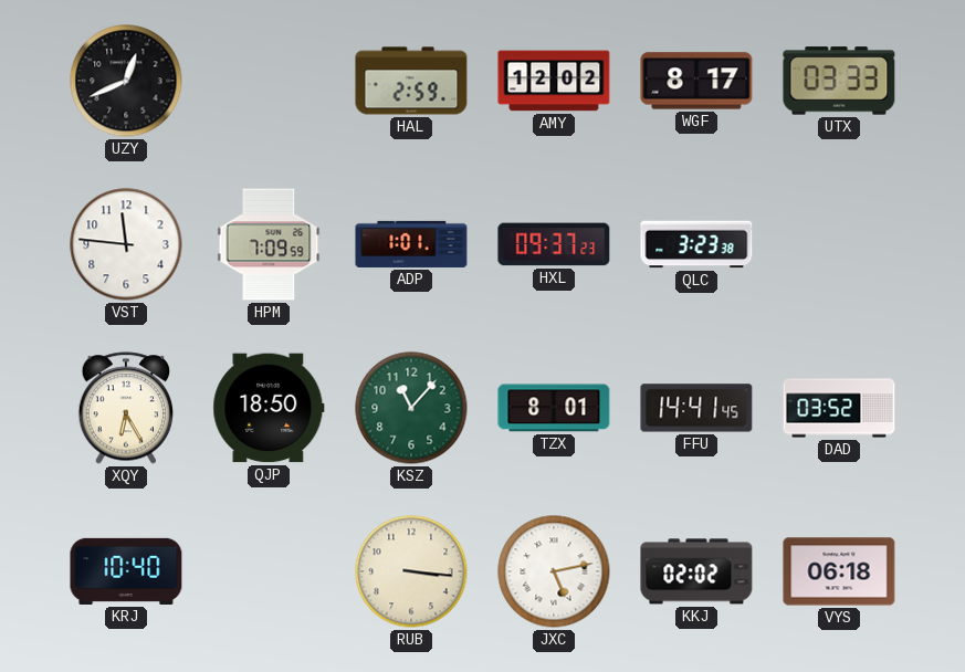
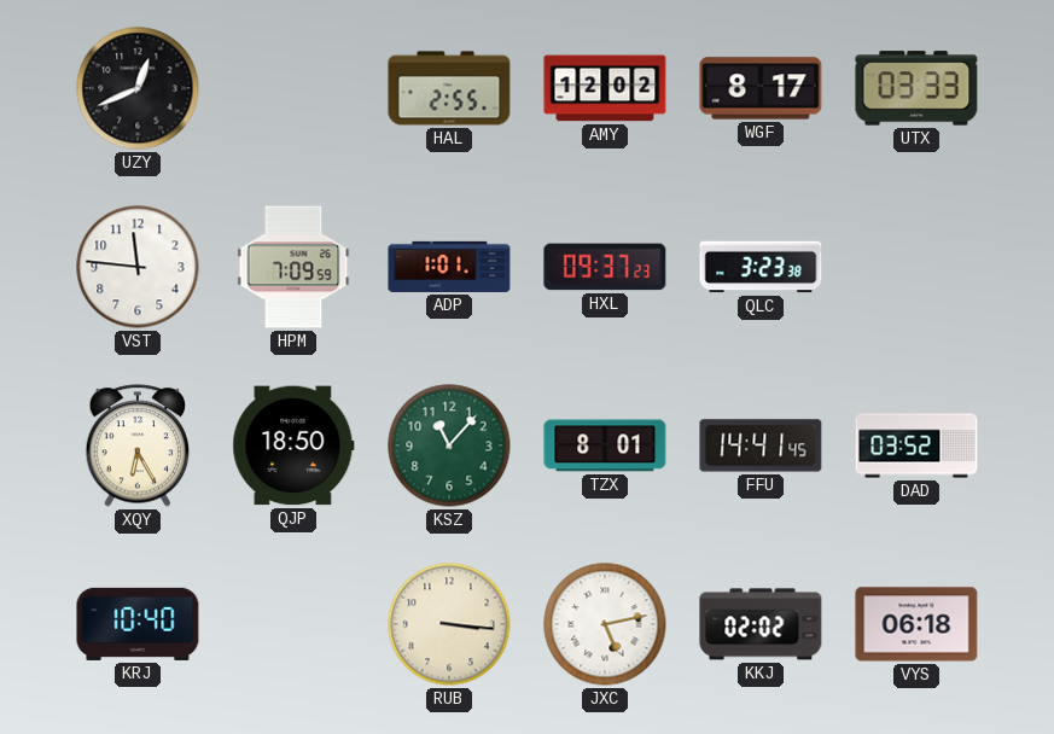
HAL: 2:59 -> 2:55
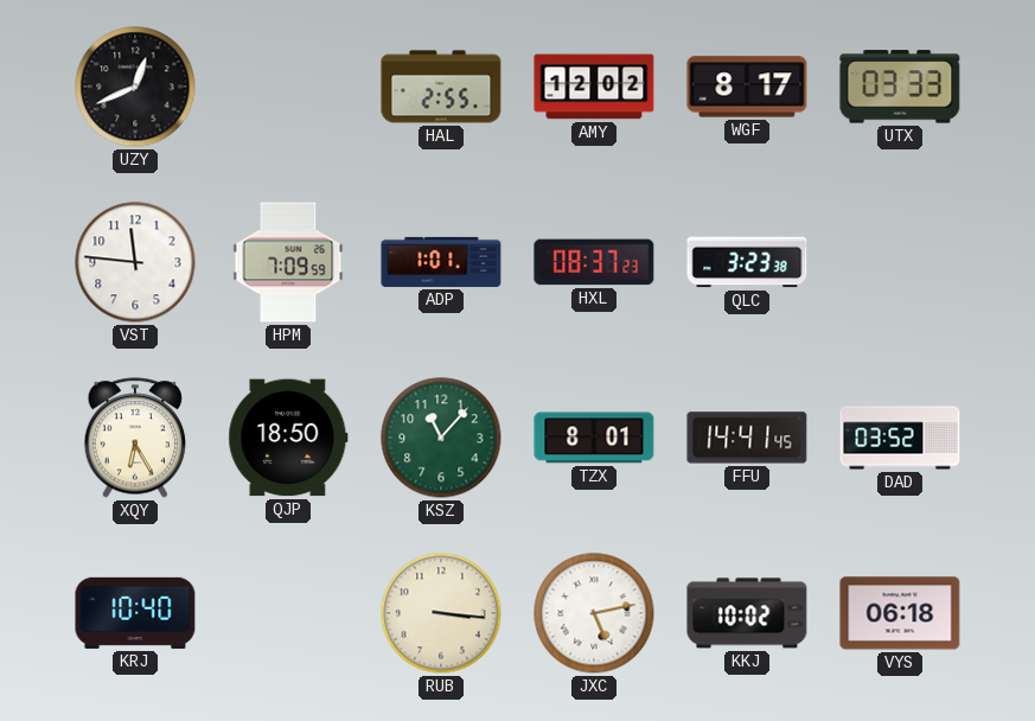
HXL: 09:37 -> 08:37
KKJ: 02:02 -> 10:02
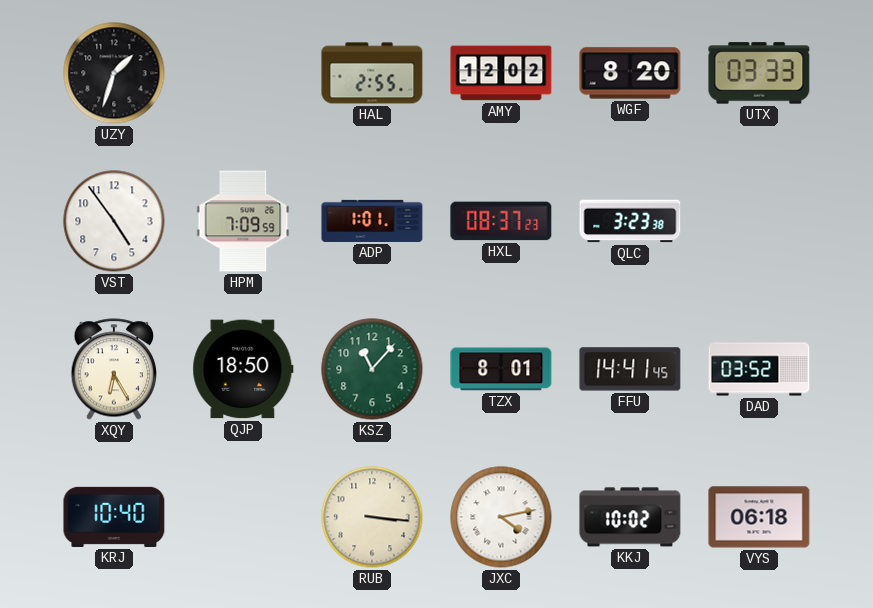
UZY: 12:41 -> 1:33
WGF: 8:17 -> 8:20
VST: 11:46 -> 4:54
JXC: 5:13 -> 4:13
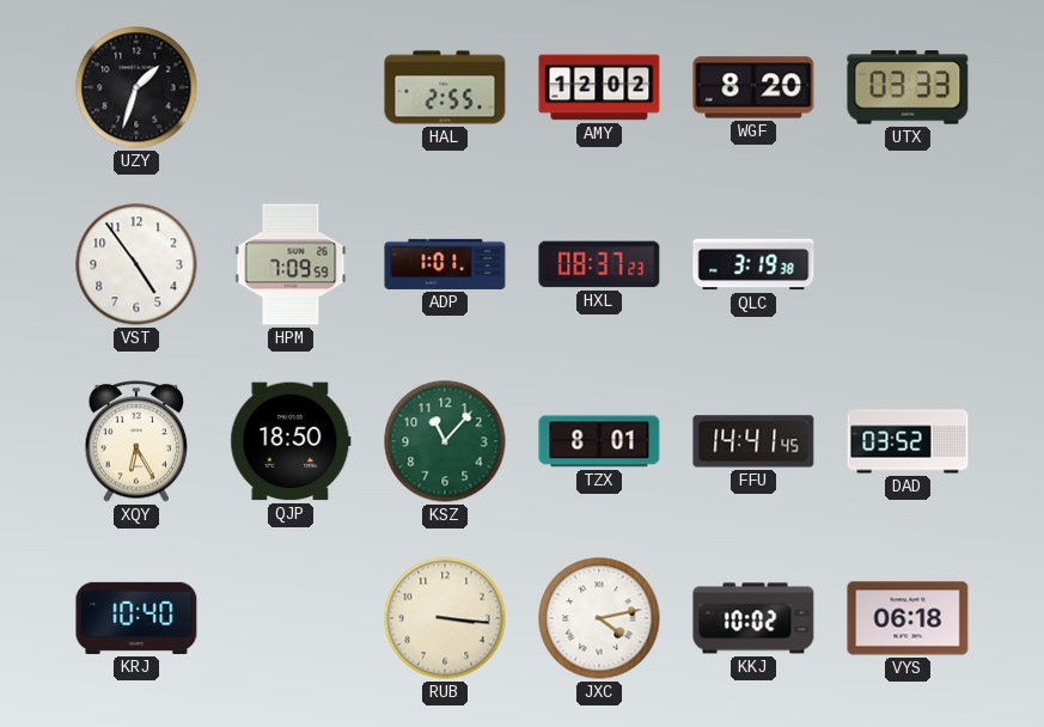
QLC: 3:23 -> 3:19
